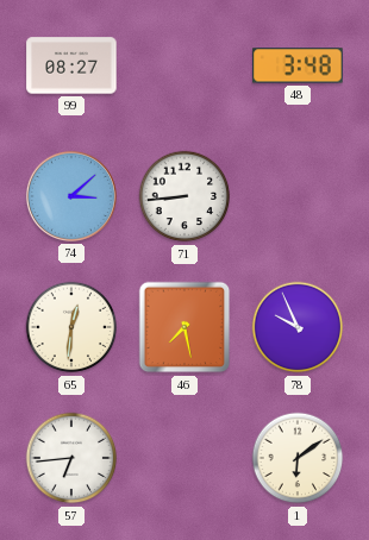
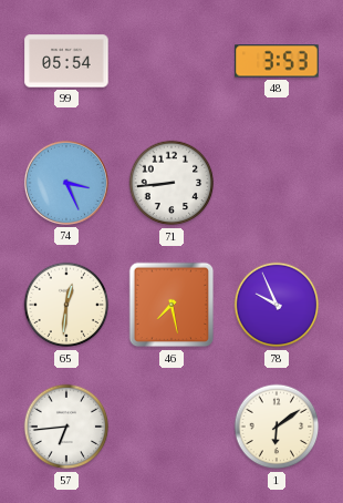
99: 08:27 -> 05:54
48: 3:48 -> 3:53
74: 3:08 -> 3:26
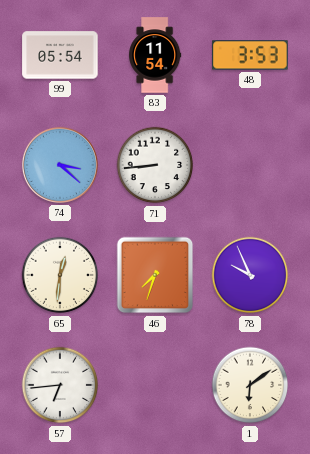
83: none -> 11:54
74: 3:26 -> 3:22
46: 7:28 -> 7:33
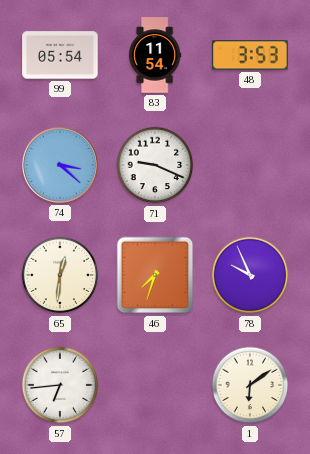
71: 8:44 -> 9:19
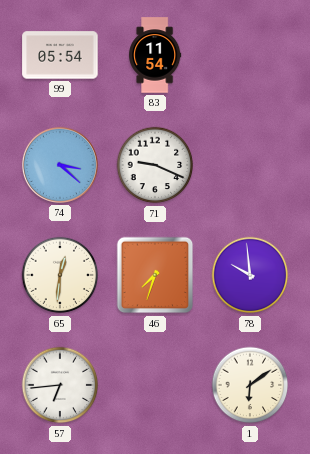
48: 3:53 -> none
78: 9:56 -> 9:59
